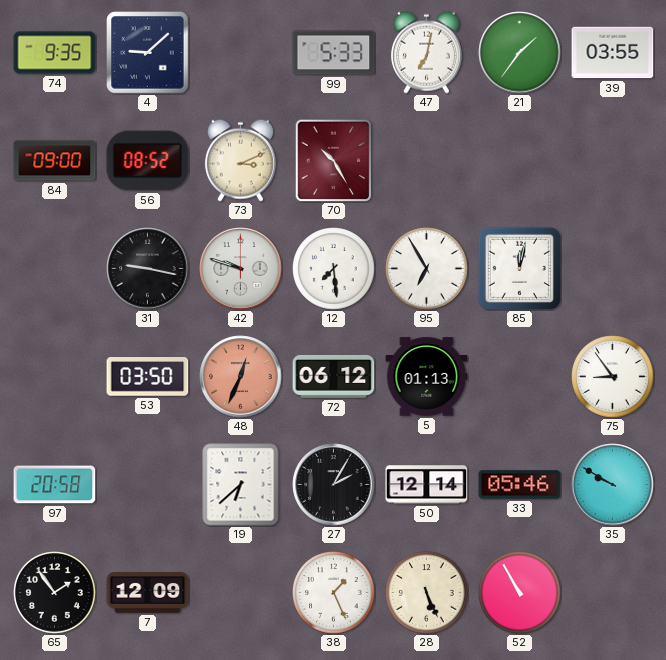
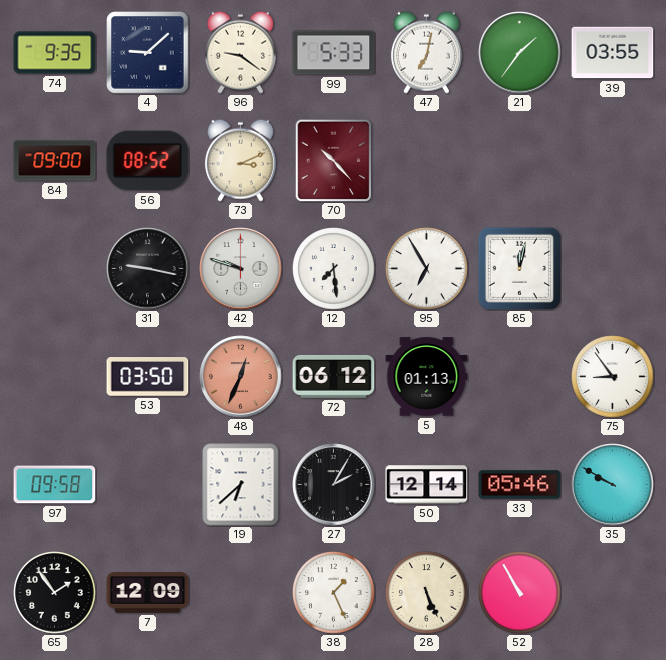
96: none -> 9:21
70: 10:25 -> 10:23
97: 20:58 -> 09:58
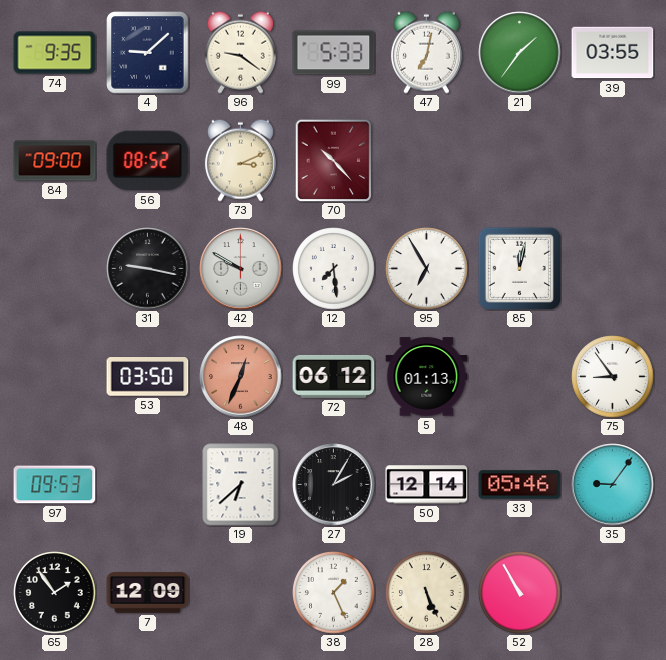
42: 9:48 -> 9:50
97: 09:58 -> 09:53
35: 9:50 -> 9:06
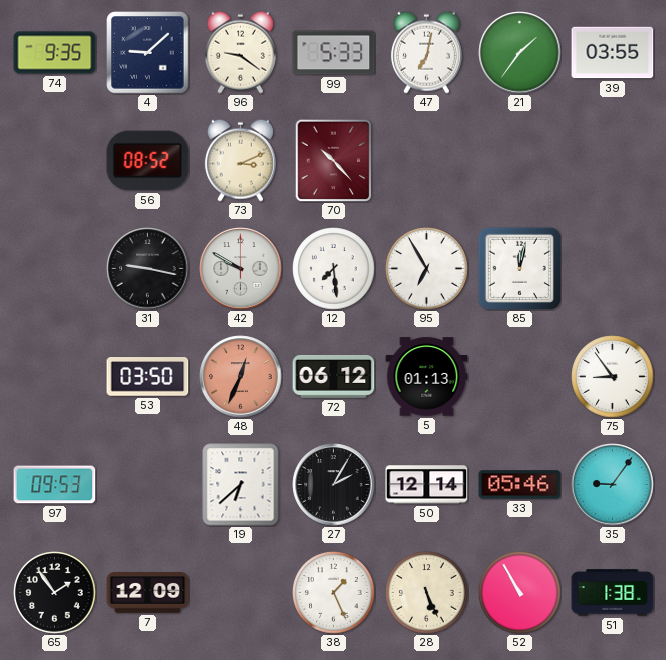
84: 09:00 -> none
51: none -> 1:38
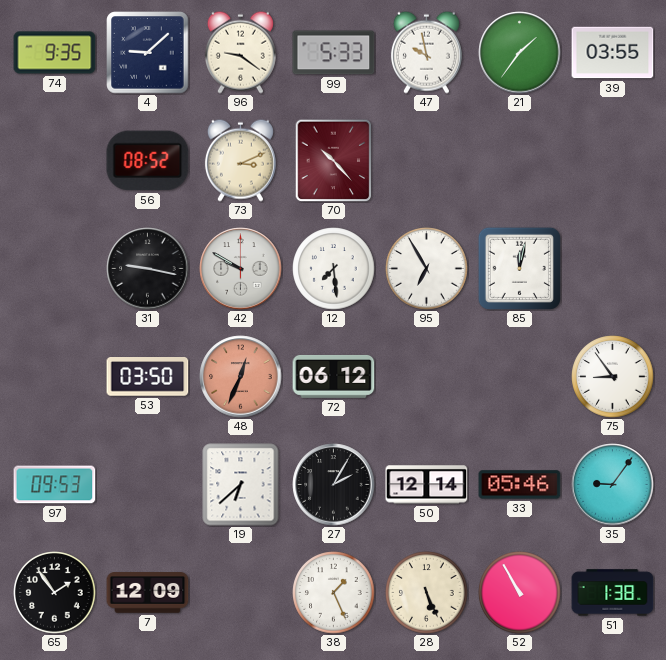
47: 7:02 -> 9:58
5: 01:13 -> none
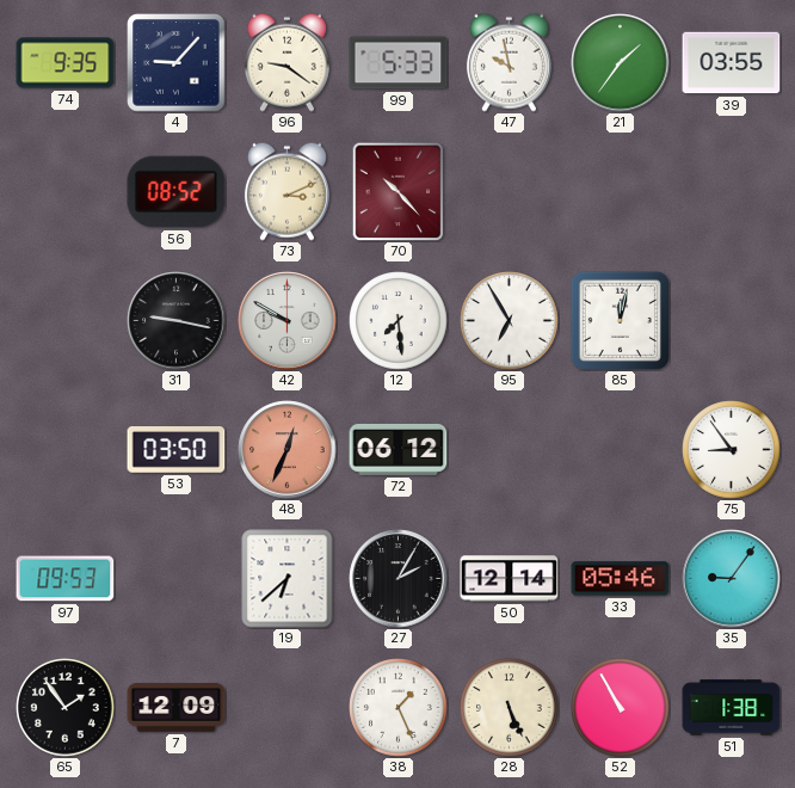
4: 9:08 -> 9:07
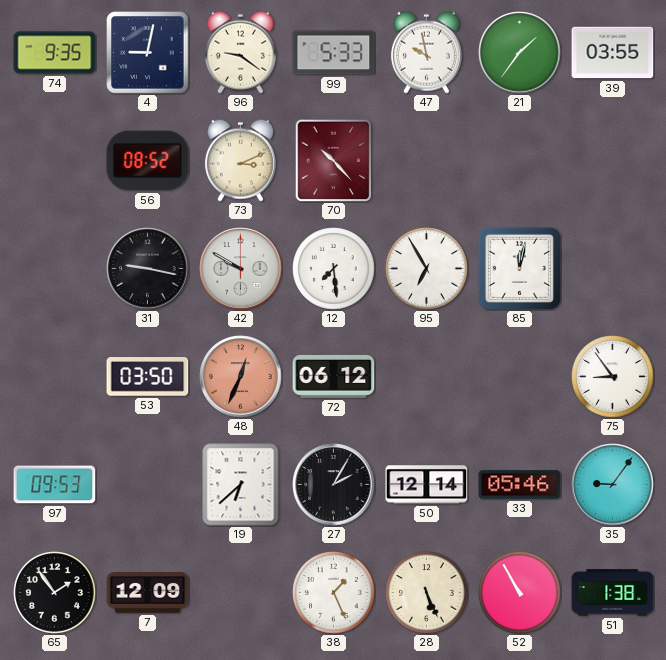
4: 9:07 -> 9:02
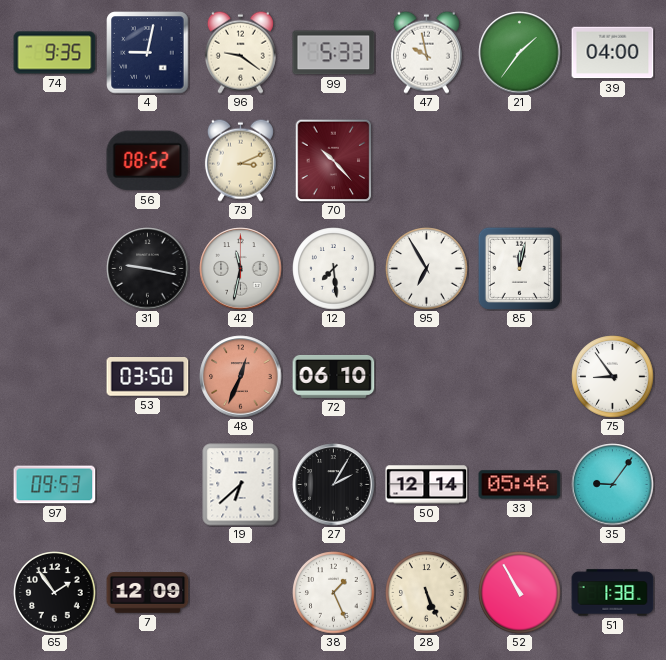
39: 03:55 -> 04:00
42: 9:50 -> 11:32
72: 06:12 -> 06:10
